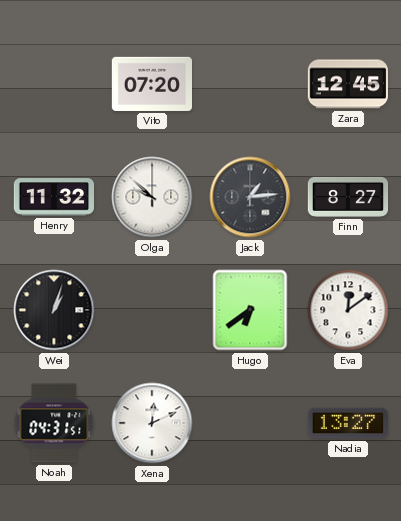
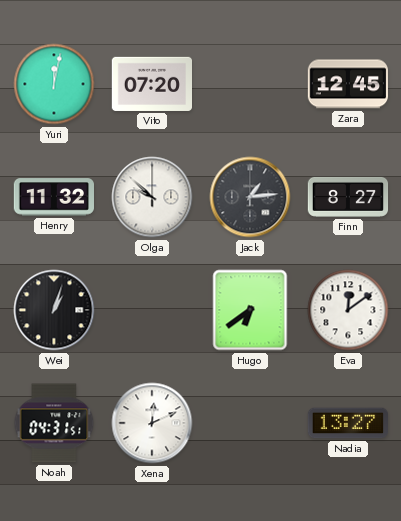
Yuri: none -> 12:02
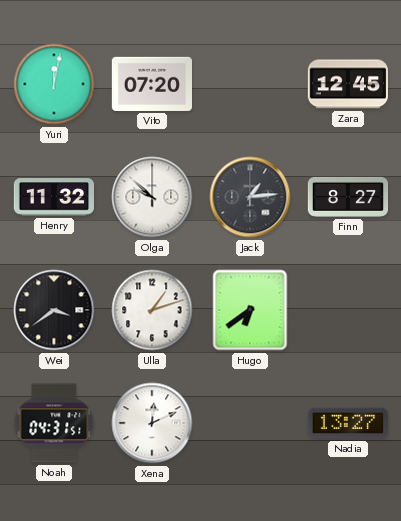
Wei: 1:03 -> 3:39
Ulla: none -> 1:12
Eva: 12:09 -> none
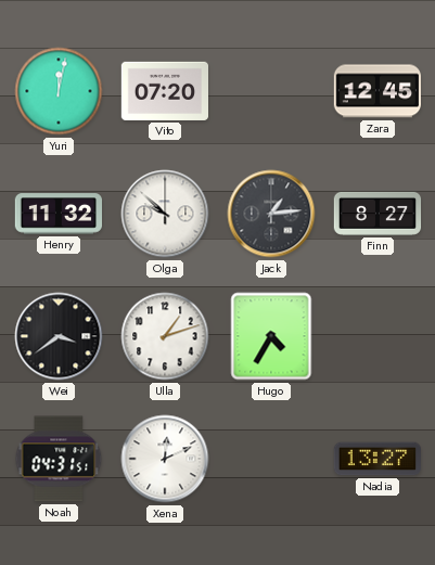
Hugo: 6:39 -> 4:35
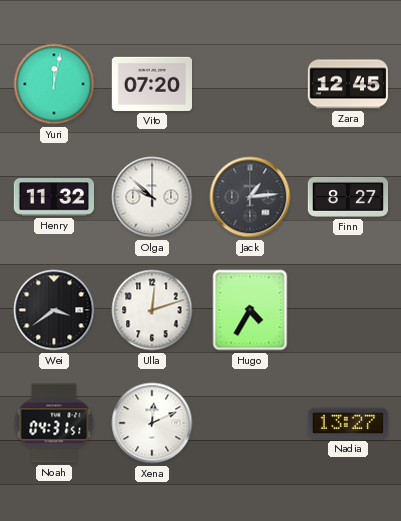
Ulla: 1:12 -> 12:12
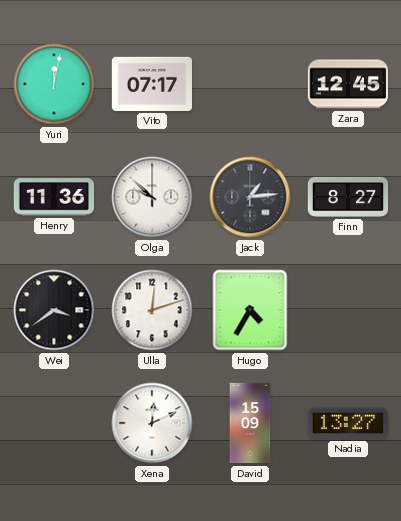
Vito: 07:20 -> 07:17
Henry: 11:32 -> 11:36
Noah: 04:31 -> none
David: none -> 15:09
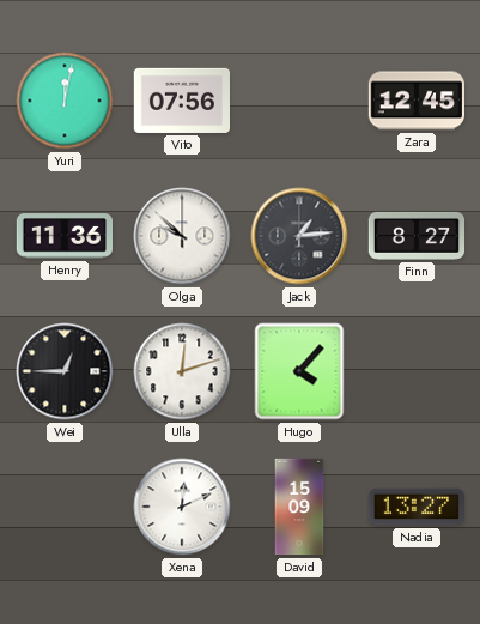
Vito: 07:17 -> 07:56
Wei: 3:39 -> 12:45
Hugo: 4:35 -> 4:07
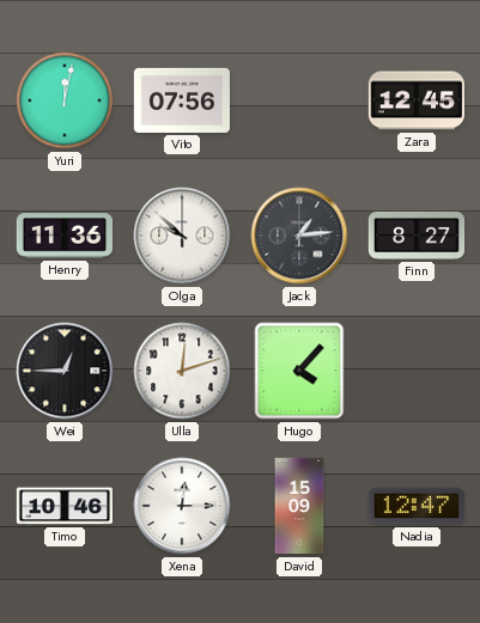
Timo: none -> 10:46
Xena: 12:11 -> 12:15
Nadia: 13:27 -> 12:47
